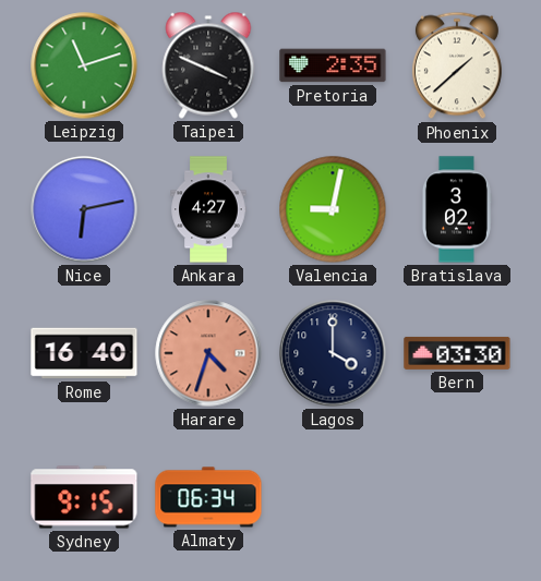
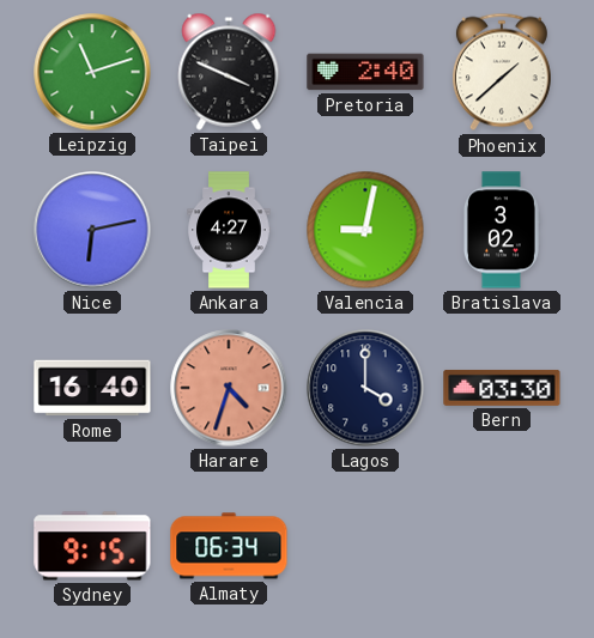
Pretoria: 2:35 -> 2:40
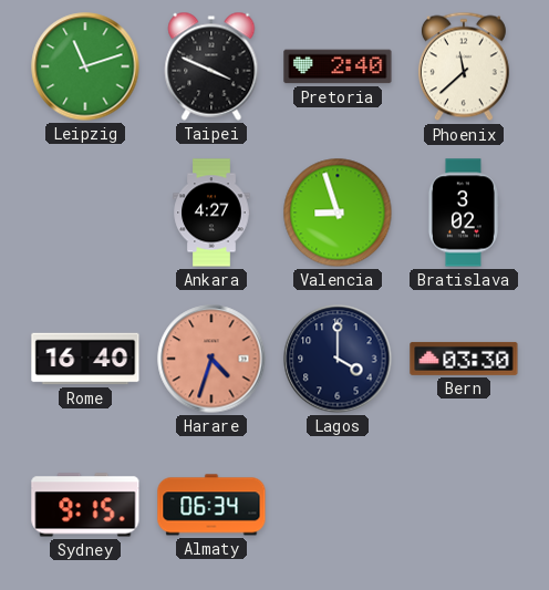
Phoenix: 1:38 -> 11:38
Nice: 6:13 -> none
Valencia: 9:02 -> 8:57
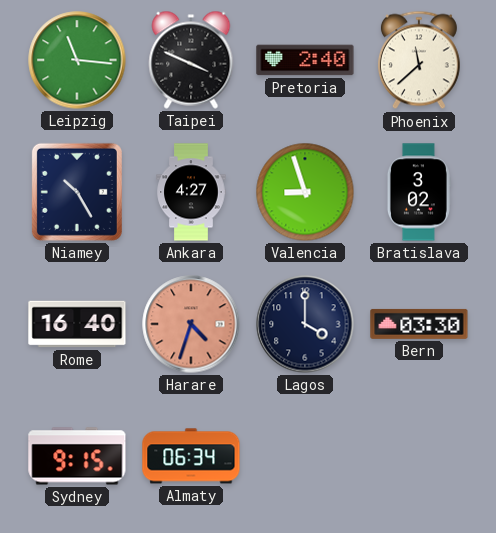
Leipzig: 11:12 -> 11:16
Niamey: none -> 10:25
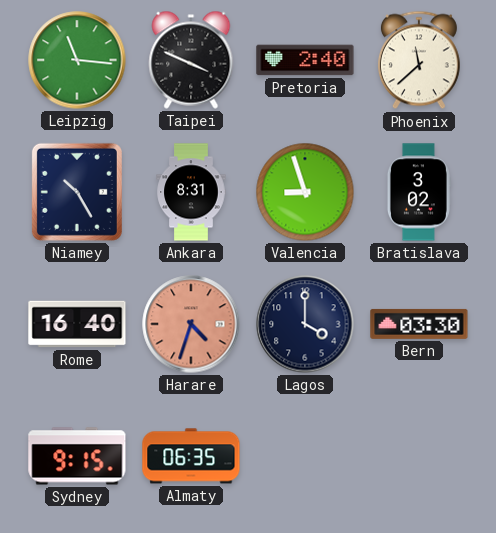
Ankara: 4:27 -> 8:31
Almaty: 06:34 -> 06:35
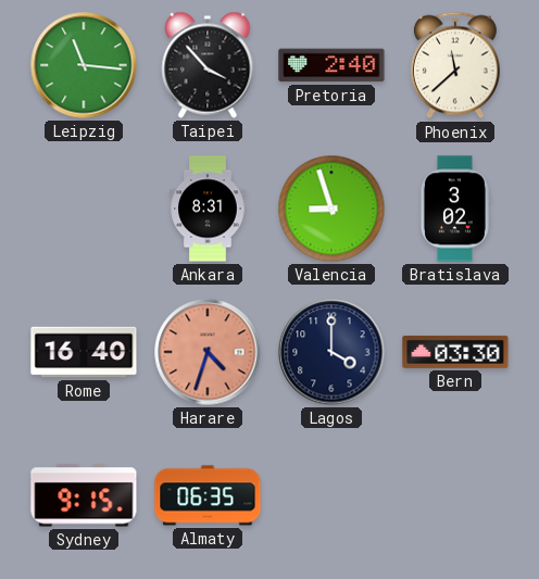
Taipei: 3:49 -> 3:53
Niamey: 10:25 -> none
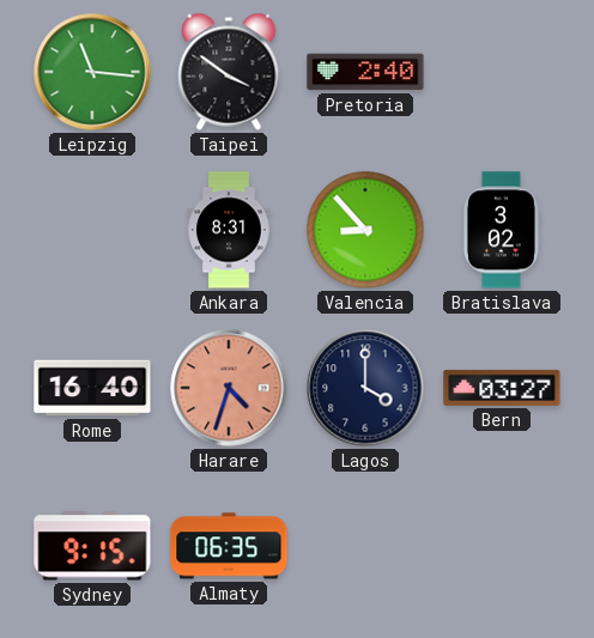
Taipei: 3:53 -> 3:51
Phoenix: 11:38 -> none
Valencia: 8:57 -> 8:53
Bern: 03:30 -> 03:27
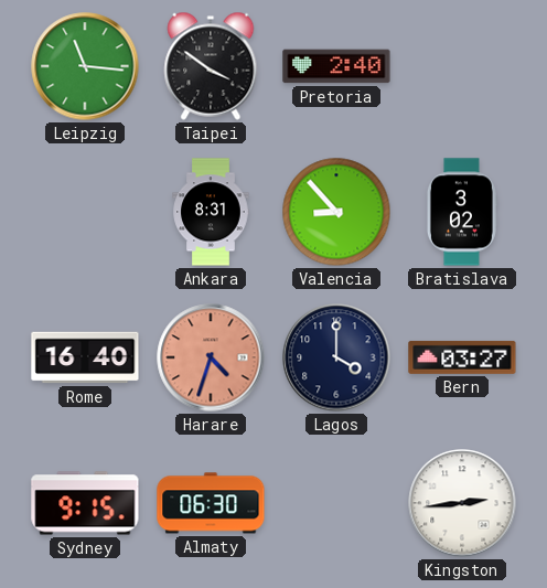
Almaty: 06:35 -> 06:30
Kingston: none -> 2:44
